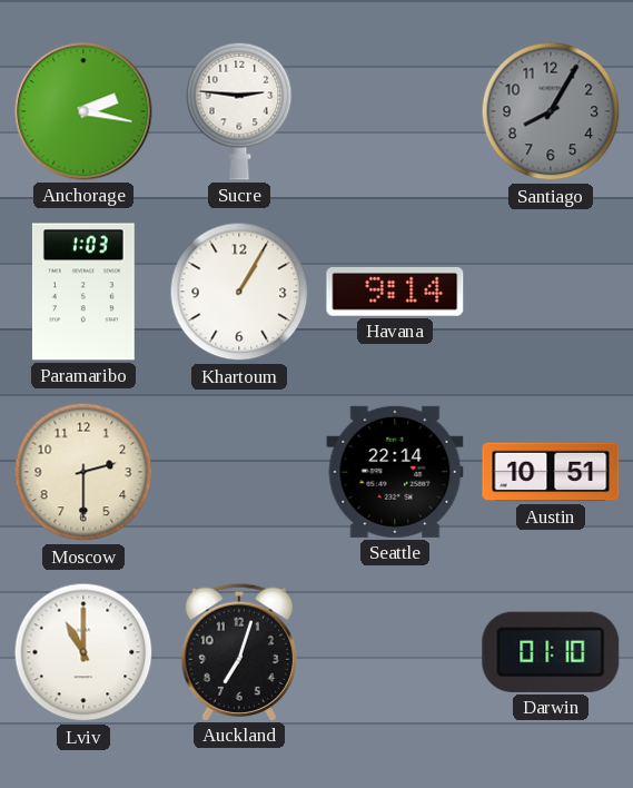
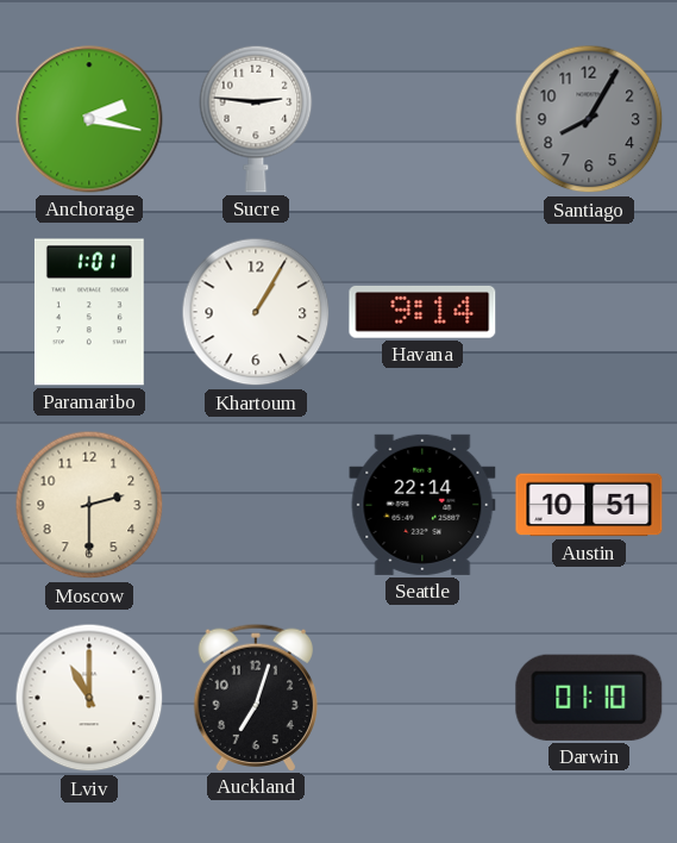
Paramaribo: 1:03 -> 1:01
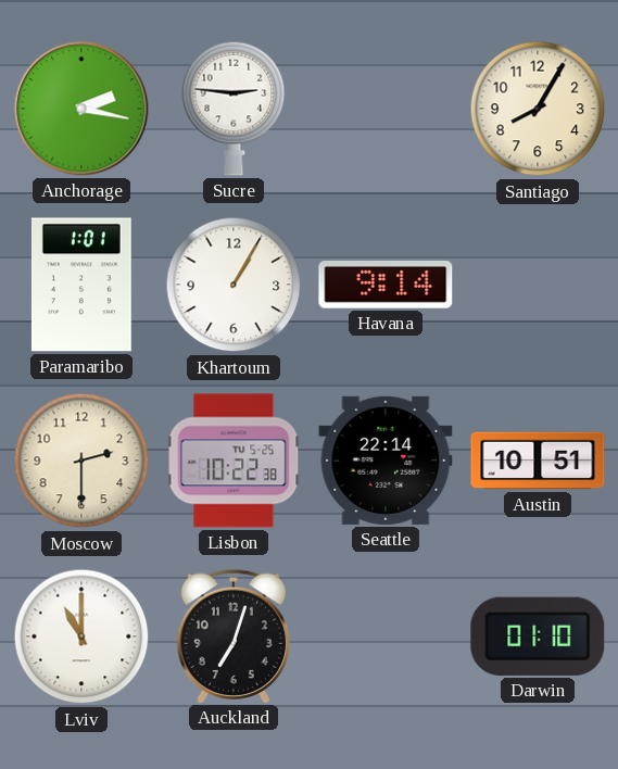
Santiago dial: grey -> cream
Lisbon: none -> 10:22
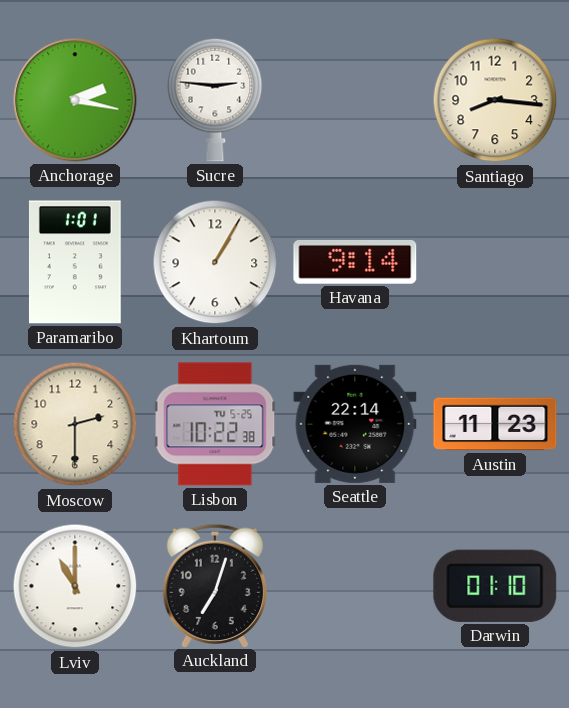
Santiago: 8:05 -> 8:16
Austin: 10:51 -> 11:23
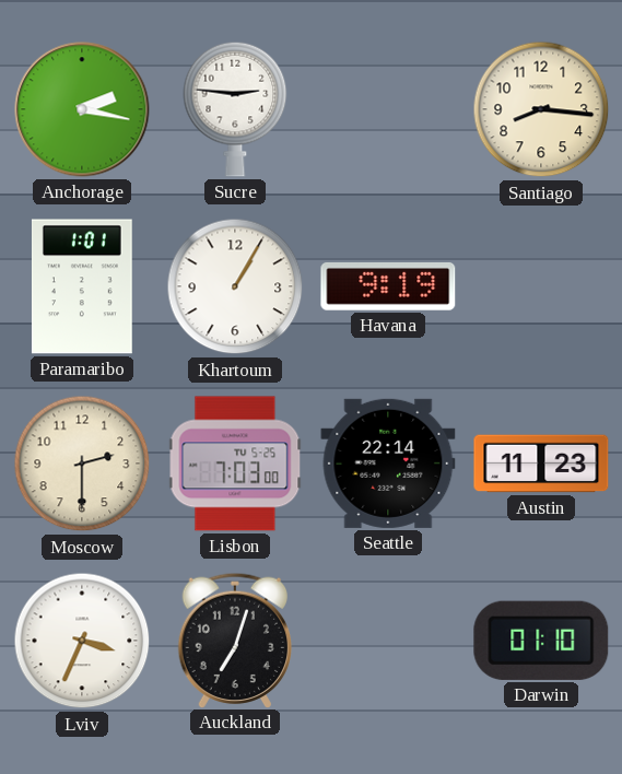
Havana: 9:14 -> 9:19
Lisbon: 10:22 -> 7:03
Lviv: 11:00 -> 3:34
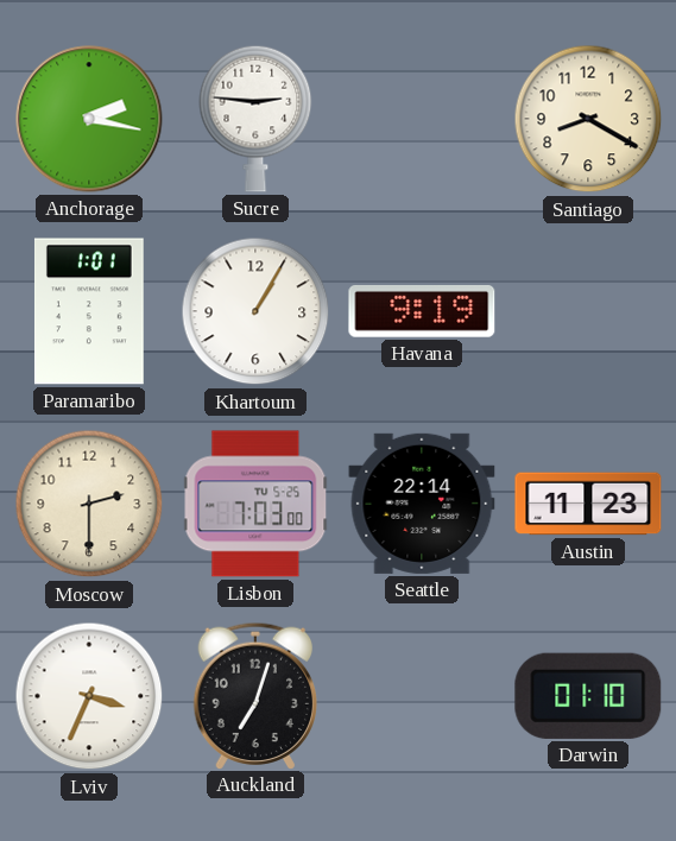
Santiago: 8:16 -> 8:20
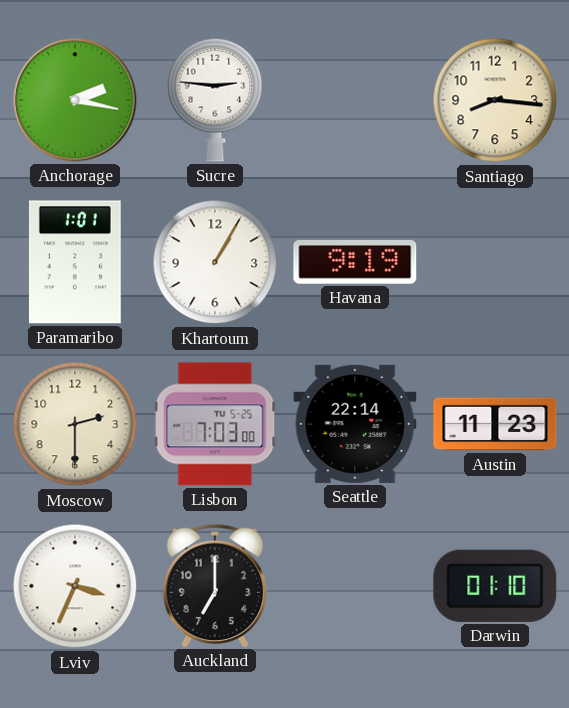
Santiago: 8:20 -> 8:16
Auckland: 7:03 -> 7:00
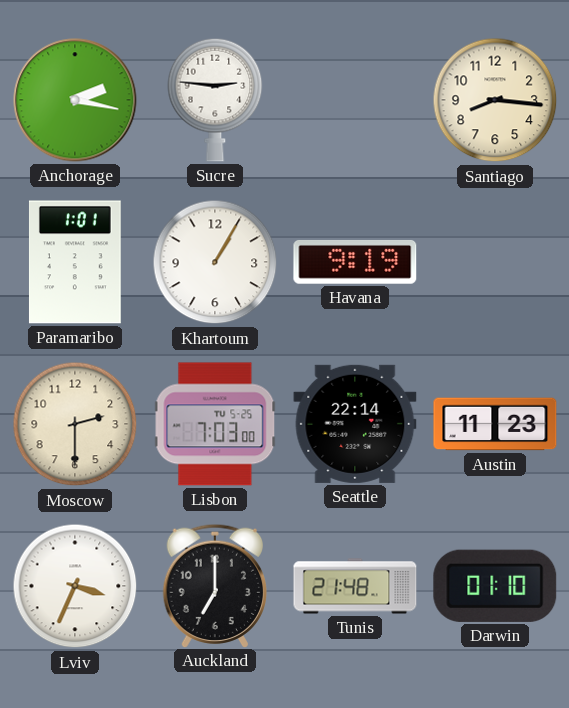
Tunis: none -> 21:48
